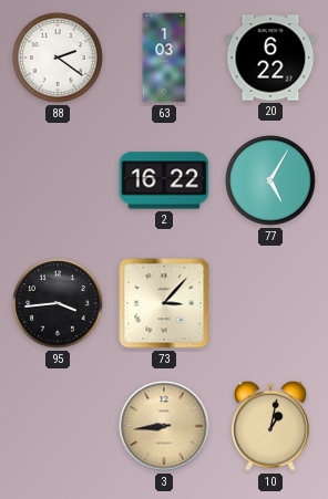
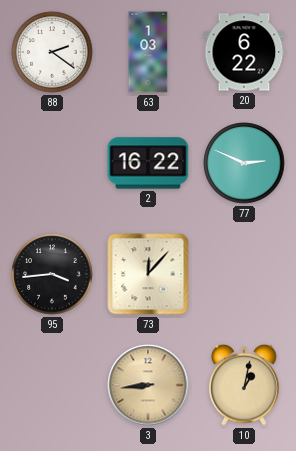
77: 5:05 -> 2:49
73: 3:07 -> 12:07
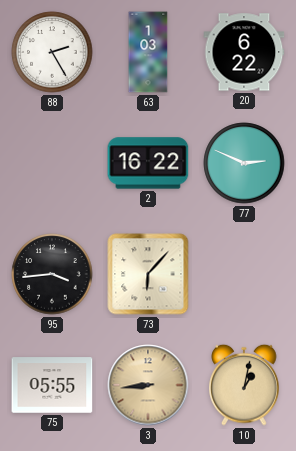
88: 2:21 -> 2:25
73: 12:07 -> 6:07
75: none -> 05:55
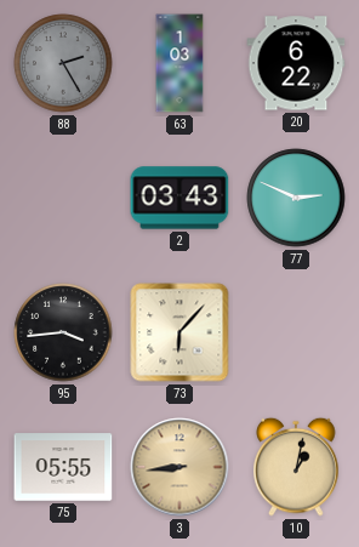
88 dial: white -> grey
2: 16:22 -> 03:43
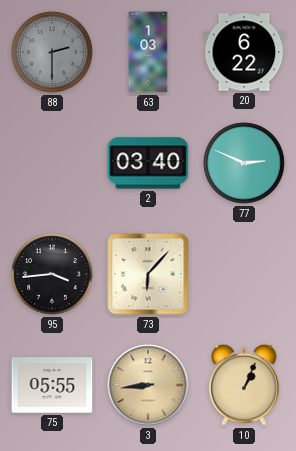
88: 2:25 -> 2:30
2: 03:43 -> 03:40
10: 1:02 -> 1:04
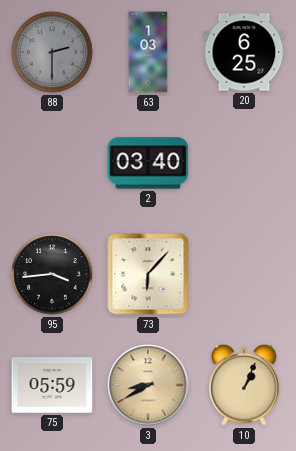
20: 6:22 -> 6:25
77: 2:49 -> none
75: 05:55 -> 05:59
3: 8:44 -> 8:40
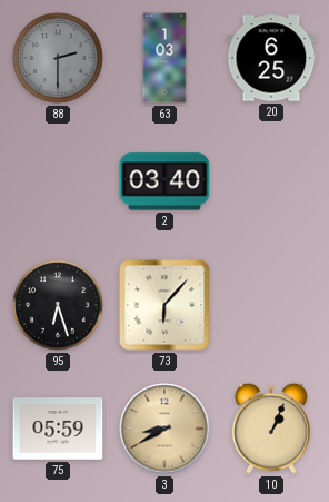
95: 3:44 -> 6:27
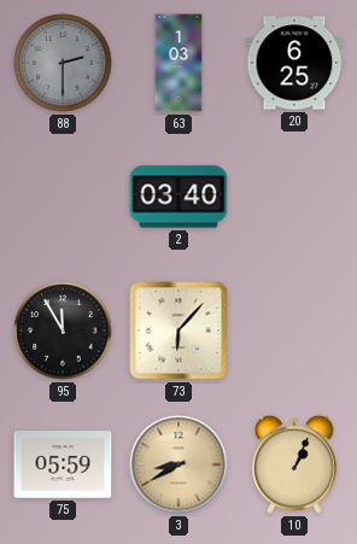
95: 6:27 -> 11:55
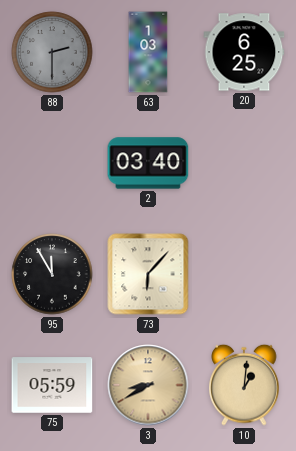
10: 1:04 -> 1:01
